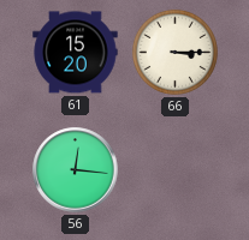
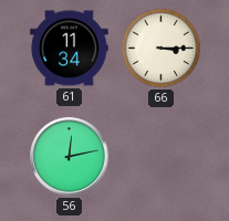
61: 15:20 -> 11:34
56: 12:16 -> 12:13
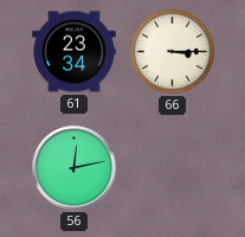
61: 11:34 -> 23:34
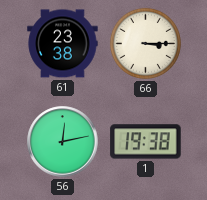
61: 23:34 -> 23:38
1: none -> 19:38
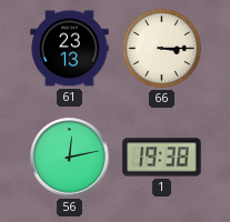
61: 23:38 -> 23:13
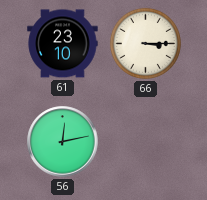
61: 23:13 -> 23:10
1: 19:38 -> none
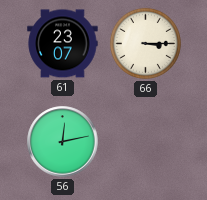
61: 23:10 -> 23:07
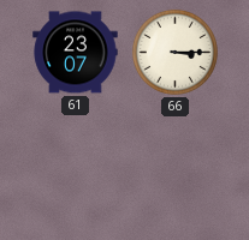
56: 12:13 -> none
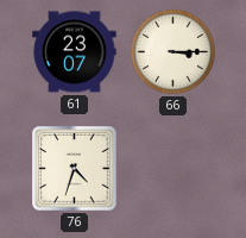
76: none -> 4:33
